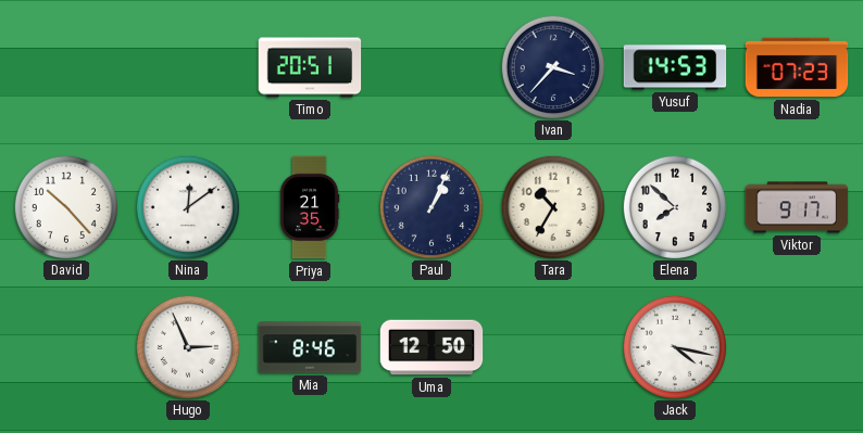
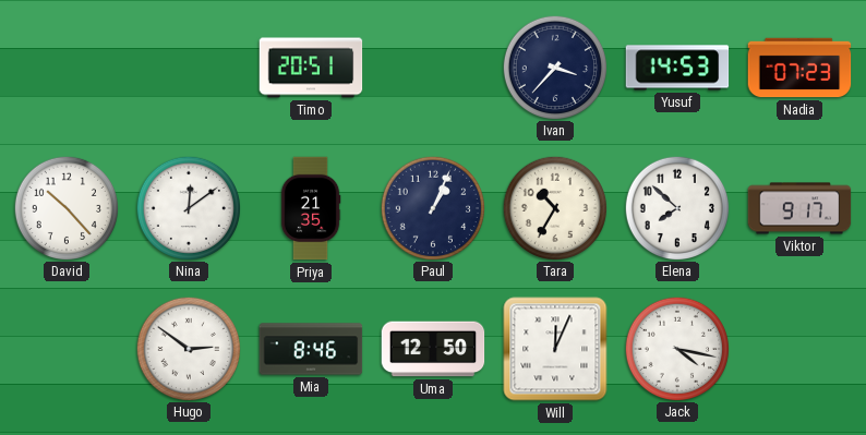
Hugo: 2:56 -> 2:51
Will: none -> 12:04
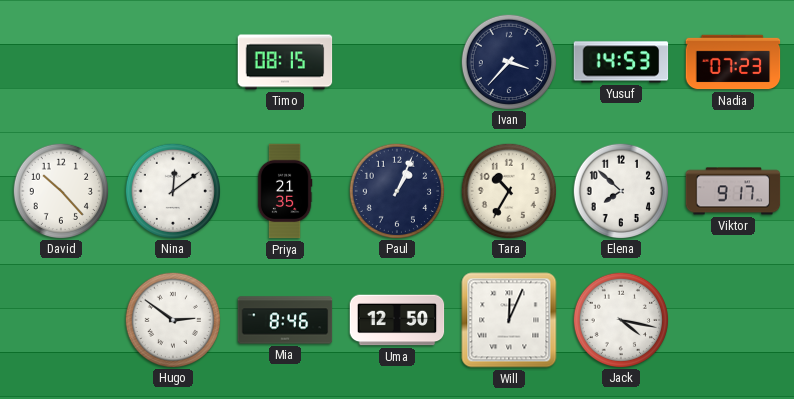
Timo: 20:51 -> 08:15
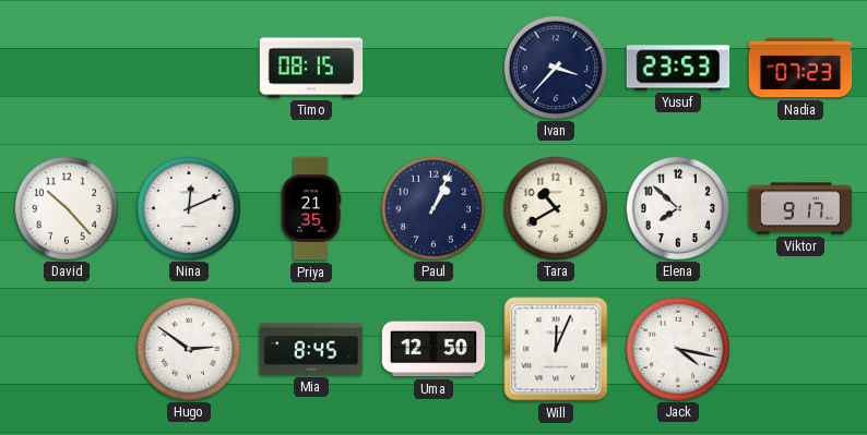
Yusuf: 14:53 -> 23:53
Nina: 12:09 -> 12:11
Tara: 10:35 -> 10:40
Mia: 8:46 -> 8:45
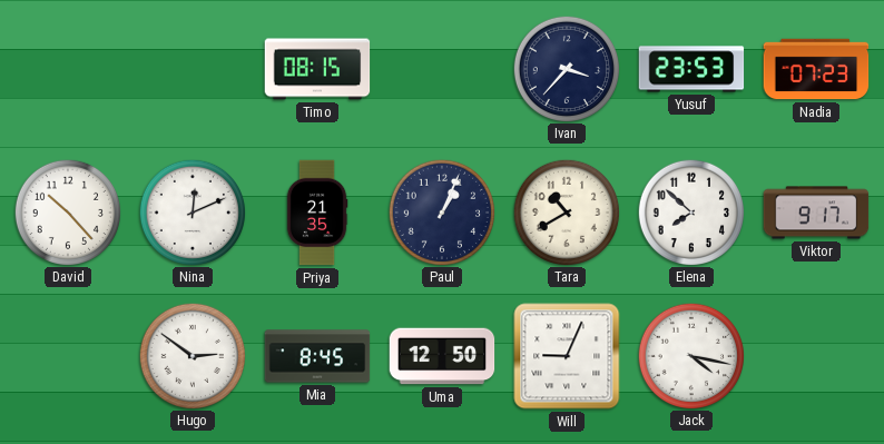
Will: 12:04 -> 9:04
